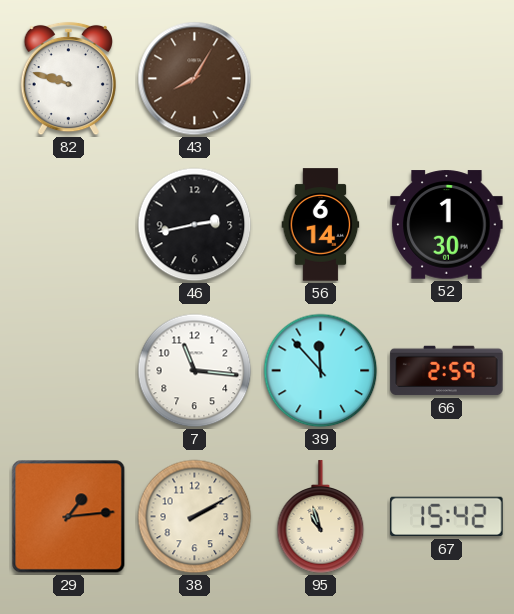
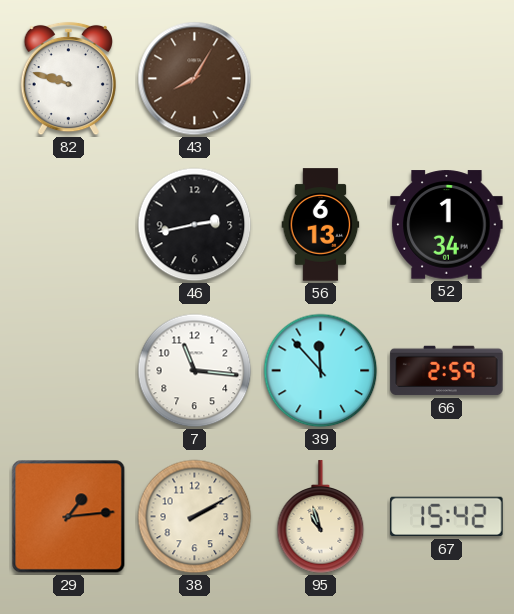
56: 6:14 -> 6:13
52: 1:30 -> 1:34
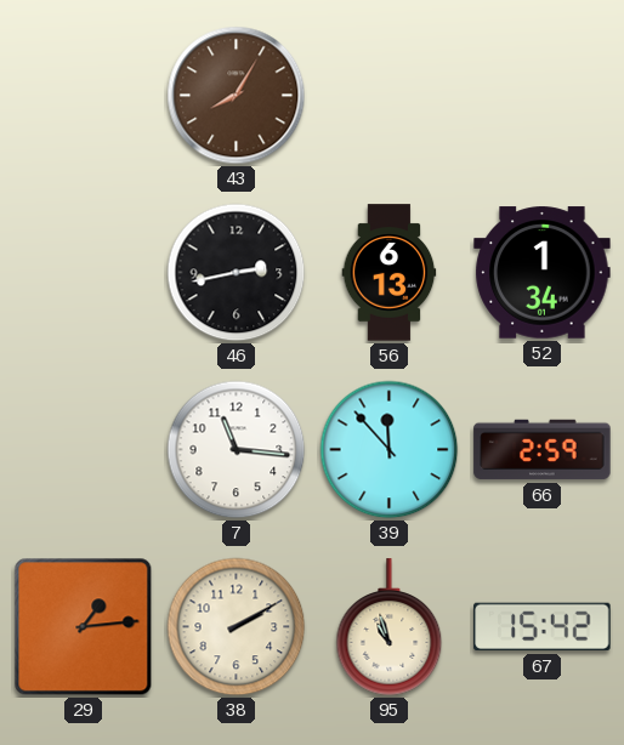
82: 9:48 -> none
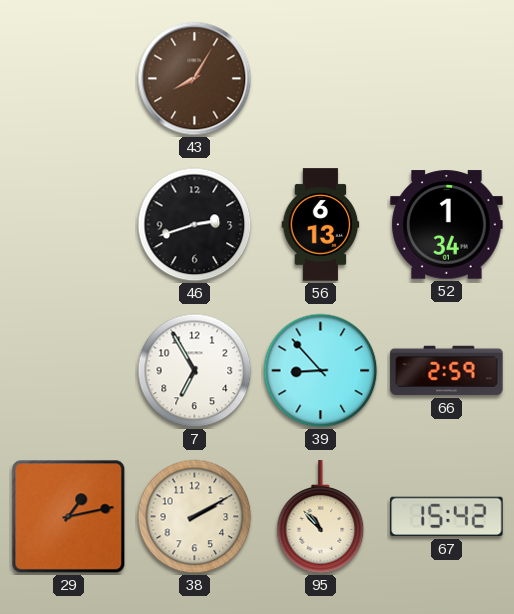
46: 2:43 -> 2:42
7: 11:16 -> 6:55
39: 11:53 -> 8:53
29: 1:14 -> 1:13
95: 10:57 -> 10:53
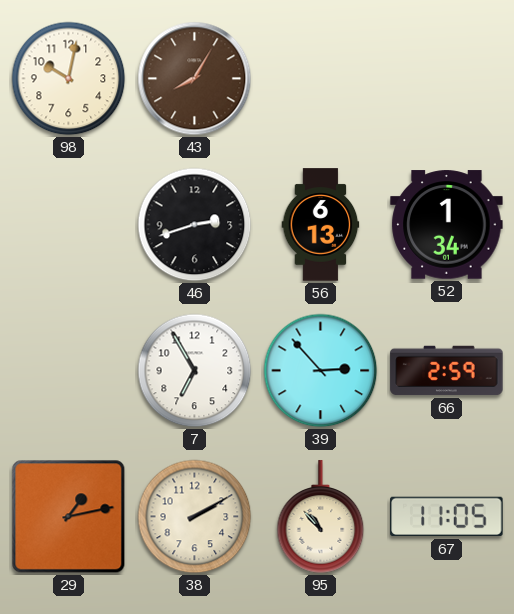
98: none -> 10:02
39: 8:53 -> 2:53
67: 15:42 -> 11:05
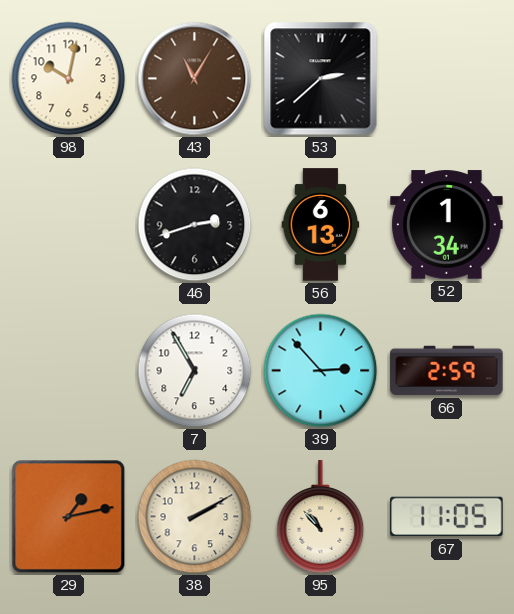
43: 8:05 -> 11:05
53: none -> 2:38
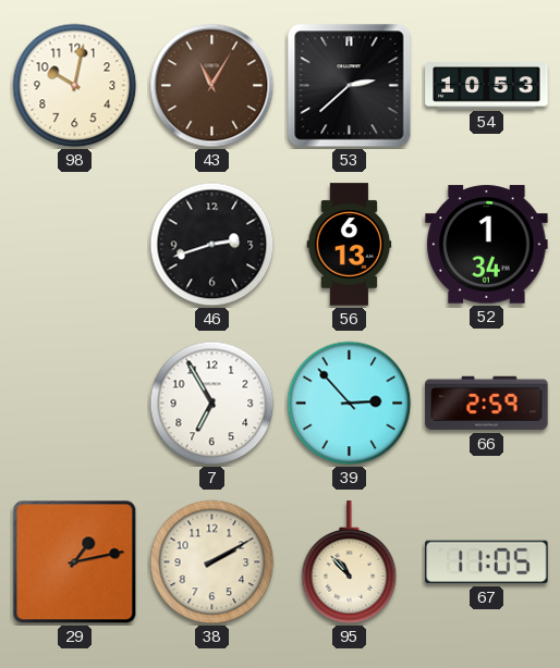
54: none -> 10:53
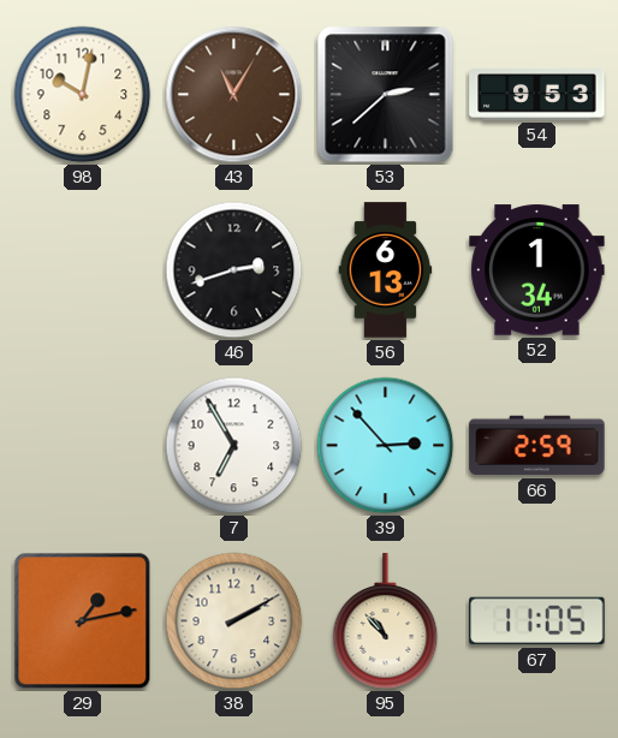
54: 10:53 -> 9:53
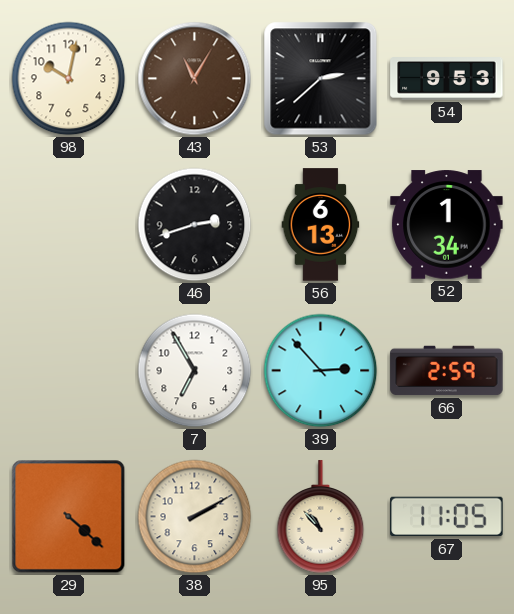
29: 1:13 -> 4:22
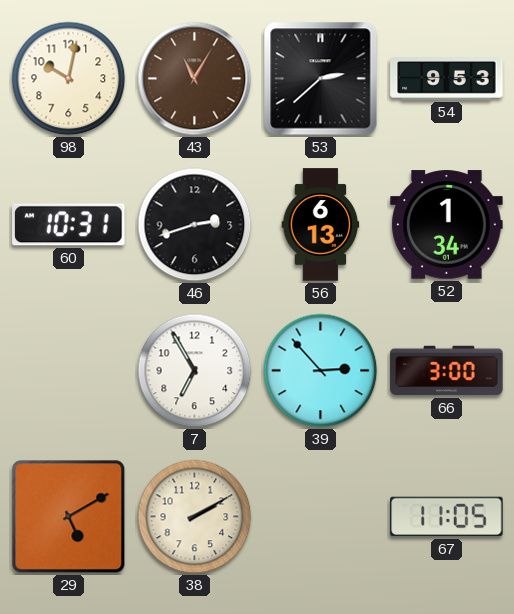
60: none -> 10:31
66: 2:59 -> 3:00
29: 4:22 -> 5:10
95: 10:53 -> none
